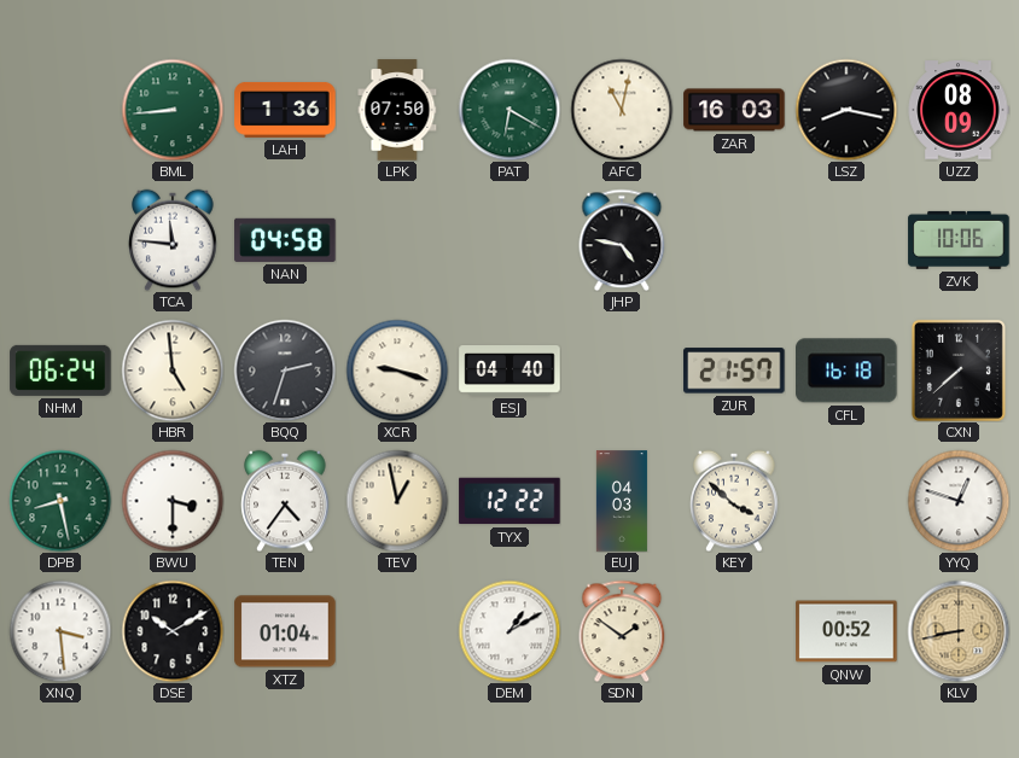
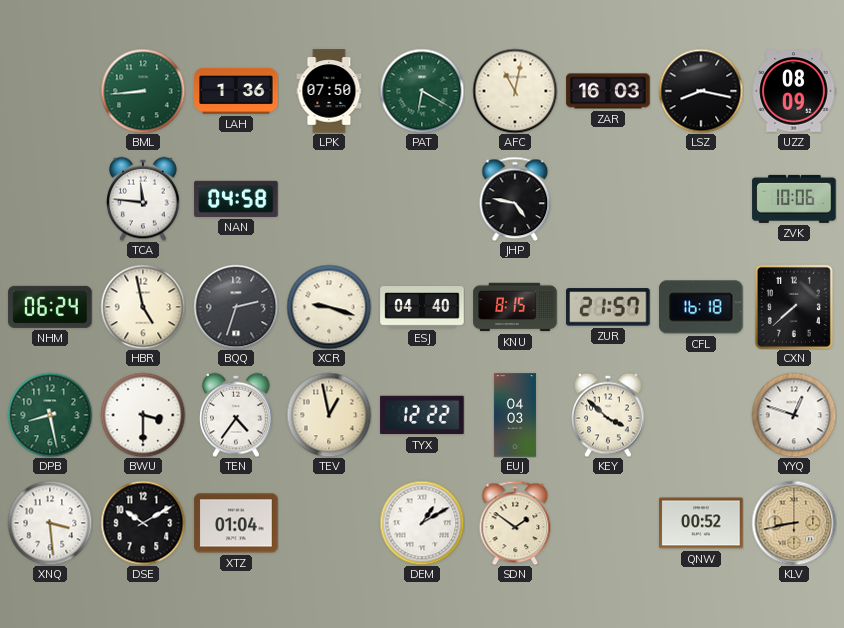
HBR: 4:59 -> 4:58
KNU: none -> 8:15
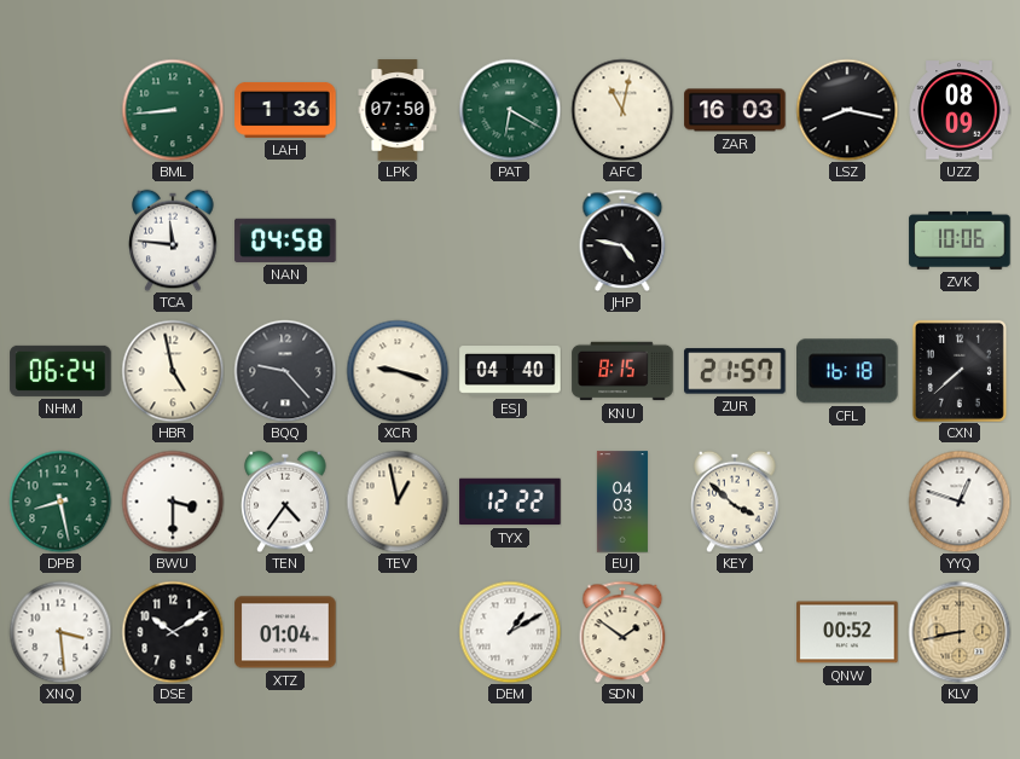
BQQ: 2:33 -> 9:23
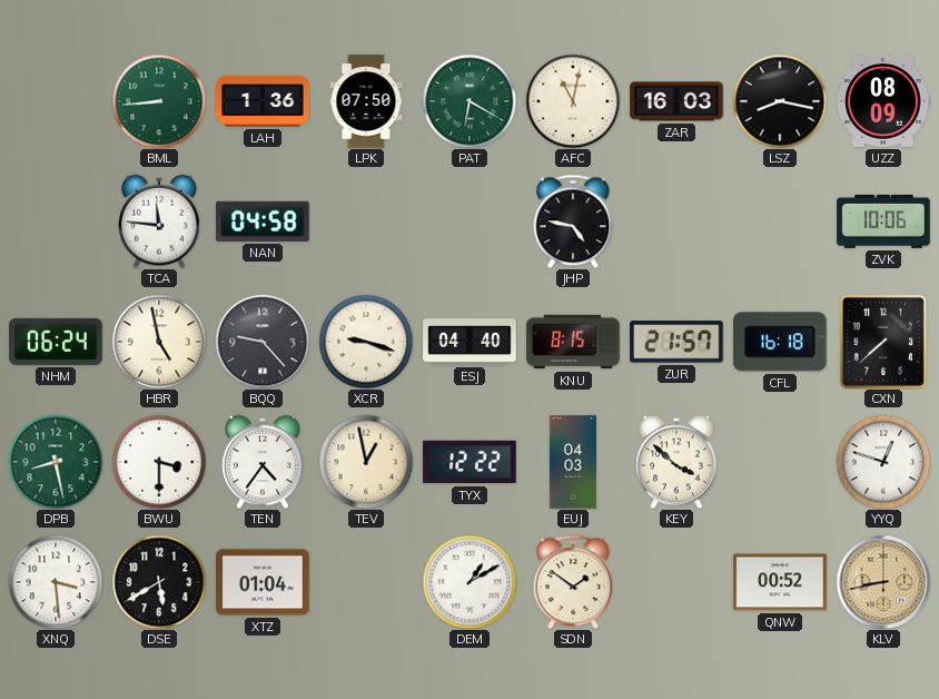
DSE: 10:10 -> 5:40
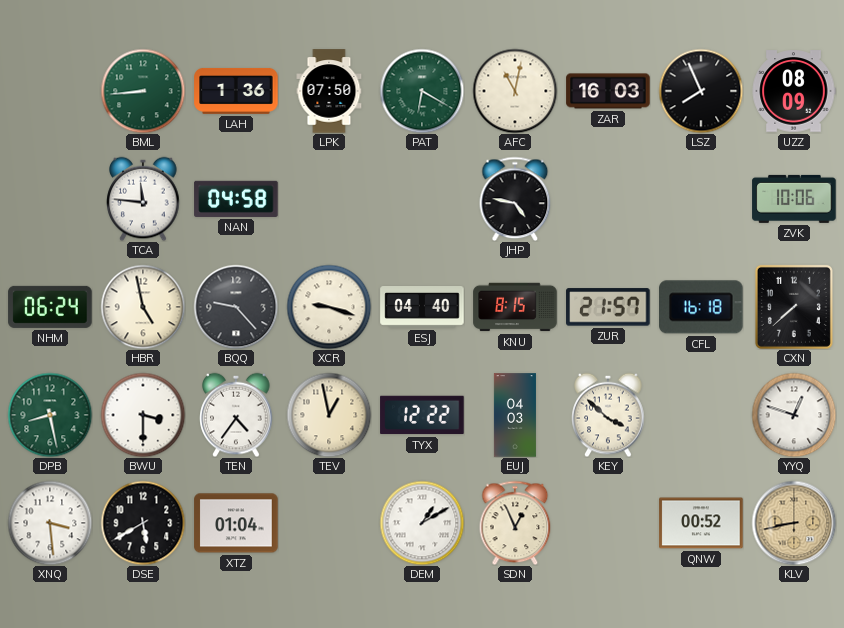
LSZ: 8:17 -> 7:56
SDN: 1:51 -> 12:56
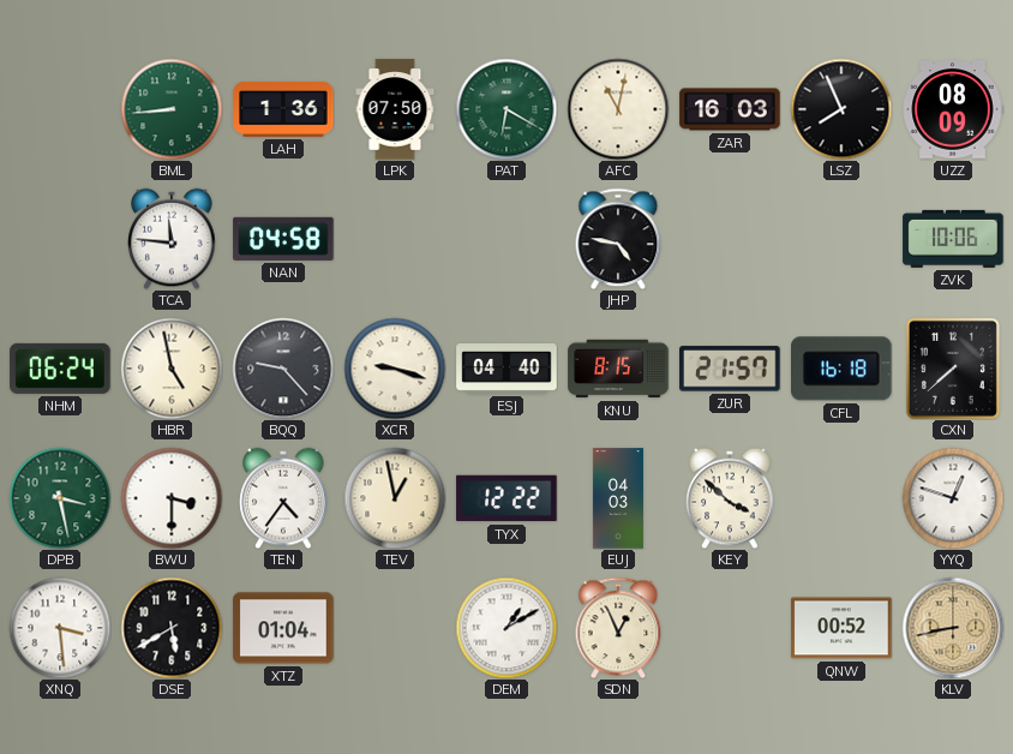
DPB: 8:28 -> 3:28
